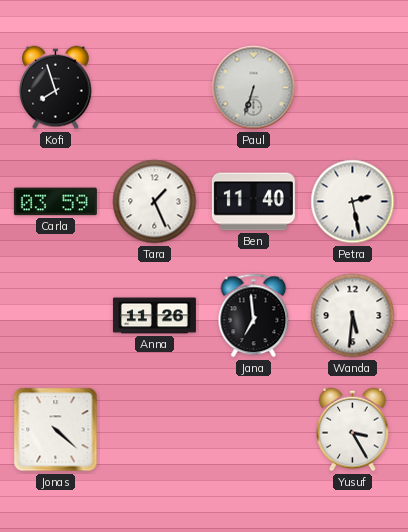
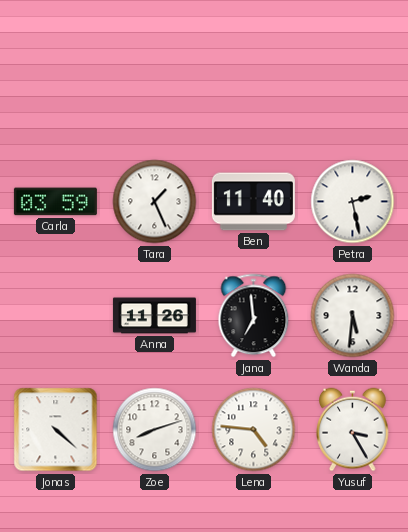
Kofi: 7:57 -> none
Paul: 6:33 -> none
Zoe: none -> 8:12
Lena: none -> 4:46
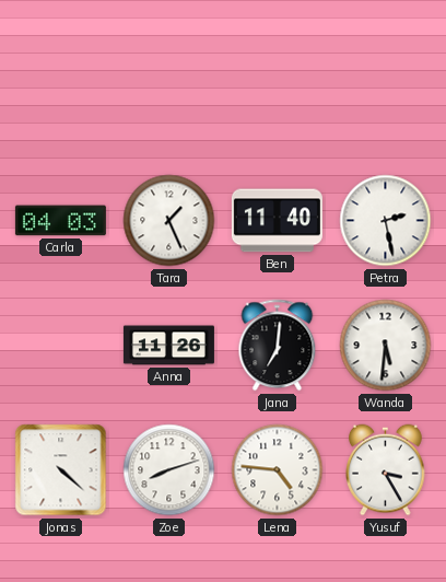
Carla: 03:59 -> 04:03
Jana: 6:59 -> 7:01
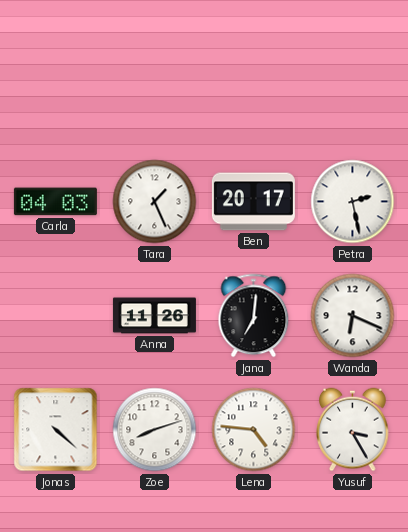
Ben: 11:40 -> 20:17
Wanda: 5:31 -> 6:19
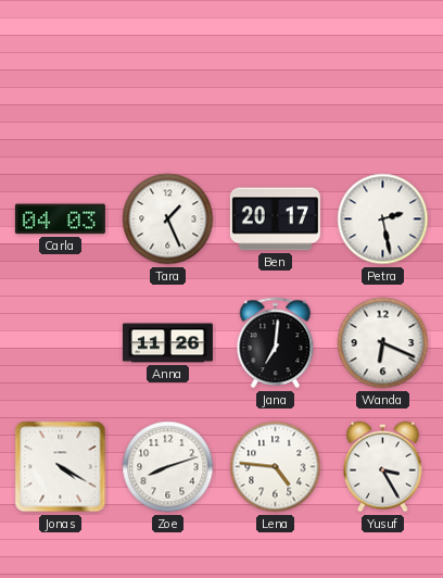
Jonas: 4:22 -> 4:20
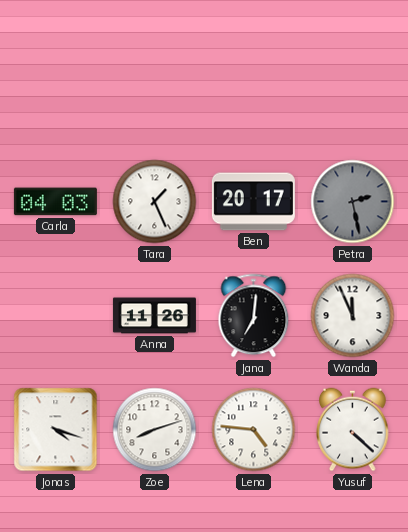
Petra dial: white -> grey
Wanda: 6:19 -> 11:56
Jonas: 4:20 -> 4:18
Yusuf: 3:25 -> 4:22
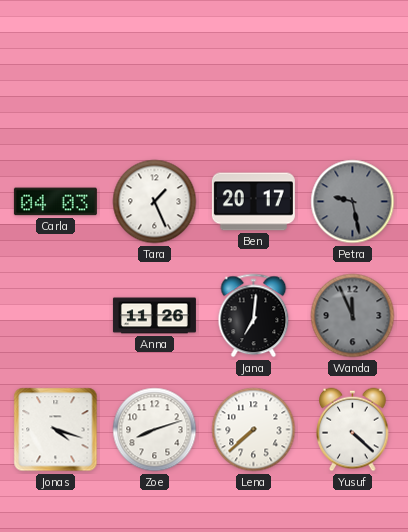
Petra: 2:28 -> 9:28
Wanda dial: white -> grey
Lena: 4:46 -> 7:38
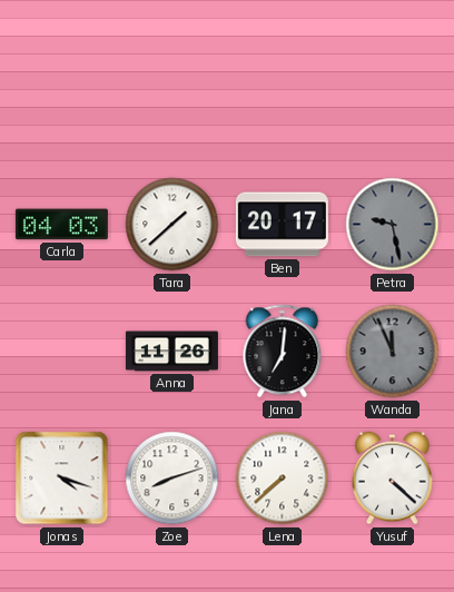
Tara: 1:26 -> 1:38
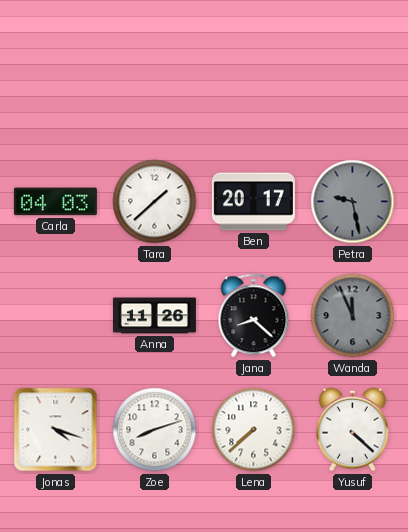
Jana: 7:01 -> 8:22
